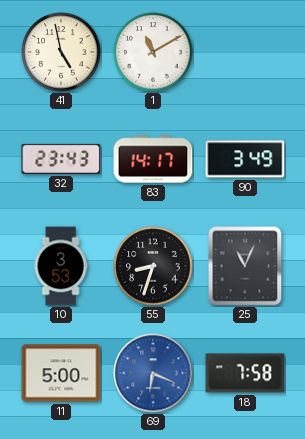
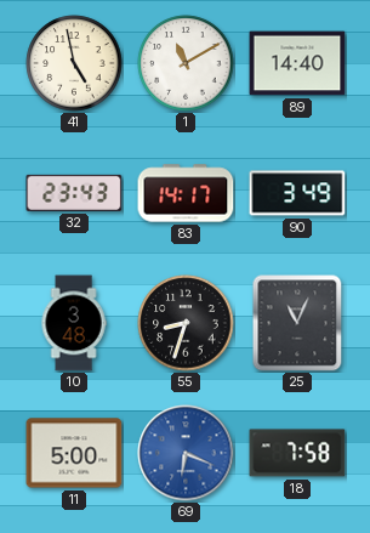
89: none -> 14:40
10: 3:53 -> 3:48
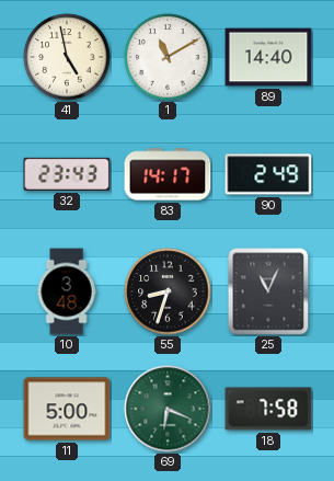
90: 3:49 -> 2:49
69 dial: blue -> green
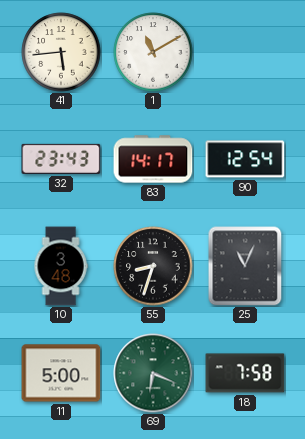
41: 4:58 -> 5:44
89: 14:40 -> none
90: 2:49 -> 12:54
